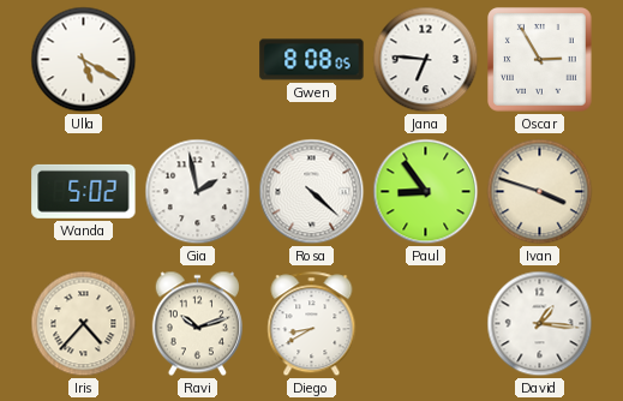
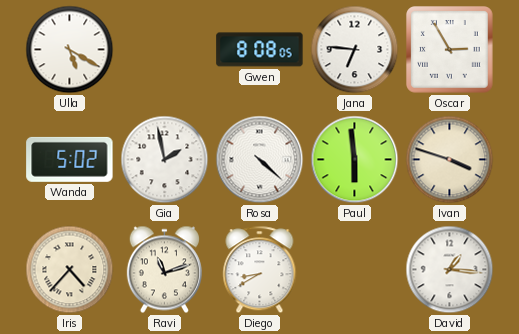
Paul: 8:54 -> 5:59
Ravi: 10:12 -> 11:12
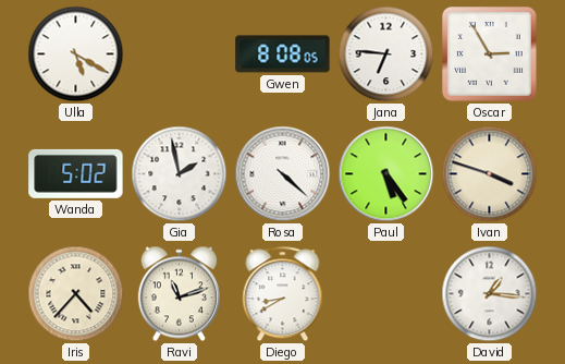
Paul: 5:59 -> 5:24
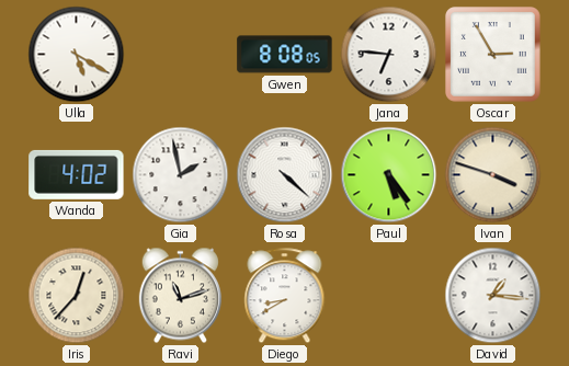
Wanda: 5:02 -> 4:02
Iris: 4:37 -> 12:37
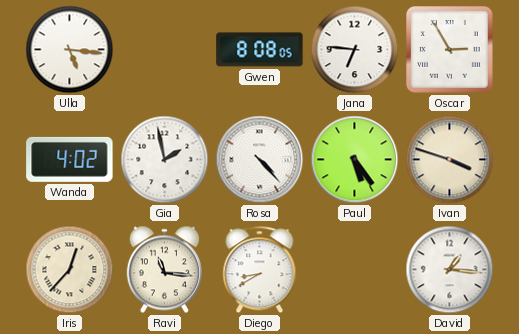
Ulla: 5:20 -> 5:16
Rosa: 4:22 -> 4:23
Ravi: 11:12 -> 11:16
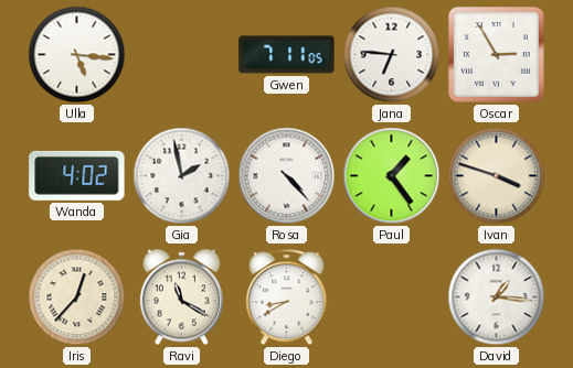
Gwen: 8:08 -> 7:11
Paul: 5:24 -> 1:24
Ravi: 11:16 -> 11:20
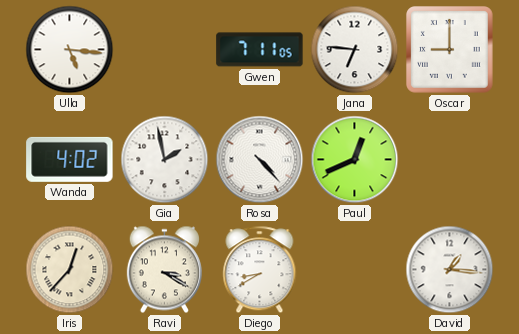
Oscar: 2:55 -> 9:00
Paul: 1:24 -> 12:41
Ivan: 3:48 -> none
Ravi: 11:20 -> 3:20
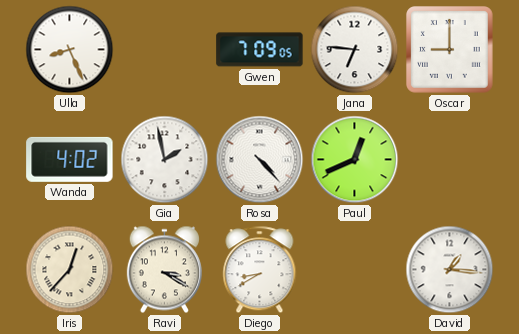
Ulla: 5:16 -> 8:26
Gwen: 7:11 -> 7:09
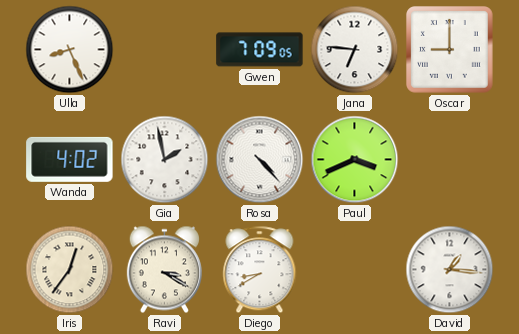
Paul: 12:41 -> 3:41
Iris: 12:37 -> 12:36
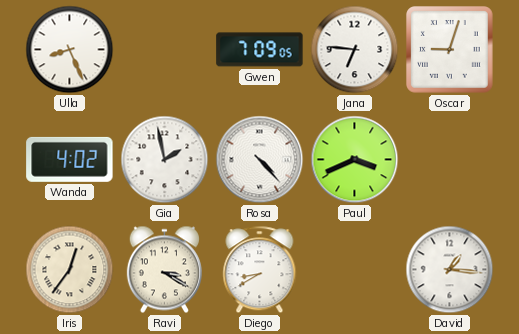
Oscar: 9:00 -> 9:03
